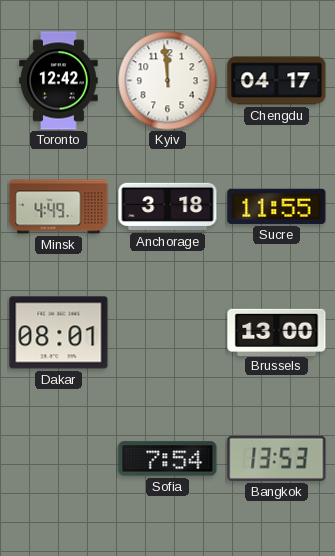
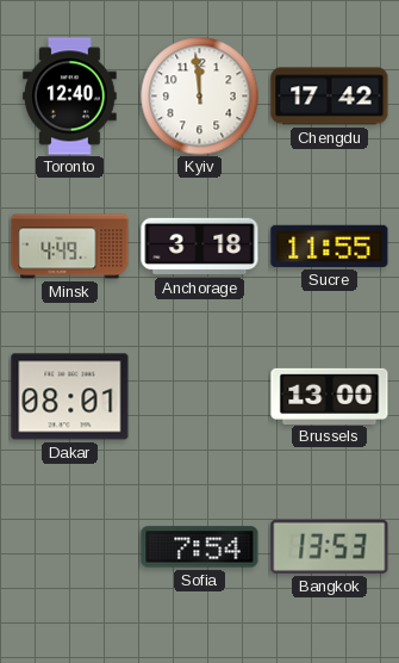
Toronto: 12:42 -> 12:40
Chengdu: 04:17 -> 17:42
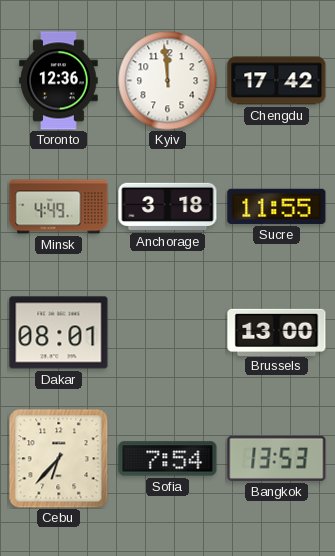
Toronto: 12:40 -> 12:36
Cebu: none -> 6:37
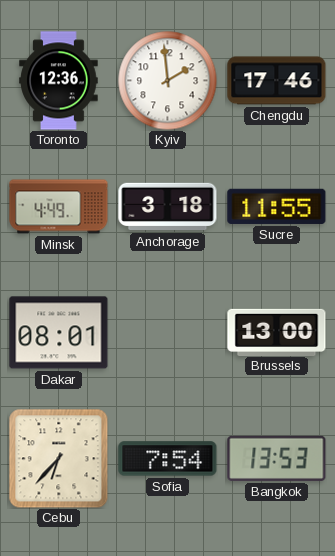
Kyiv: 11:59 -> 1:59
Chengdu: 17:42 -> 17:46
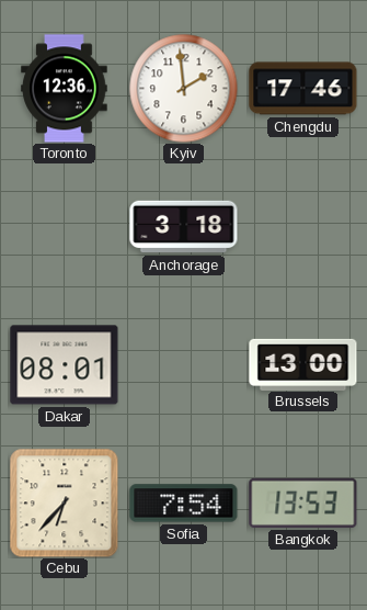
Minsk: 4:49 -> none
Sucre: 11:55 -> none
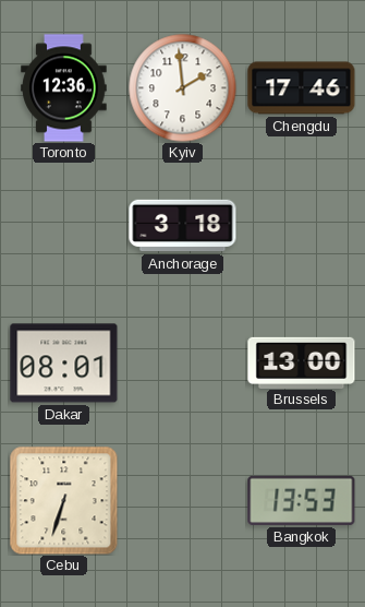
Cebu: 6:37 -> 6:33
Sofia: 7:54 -> none
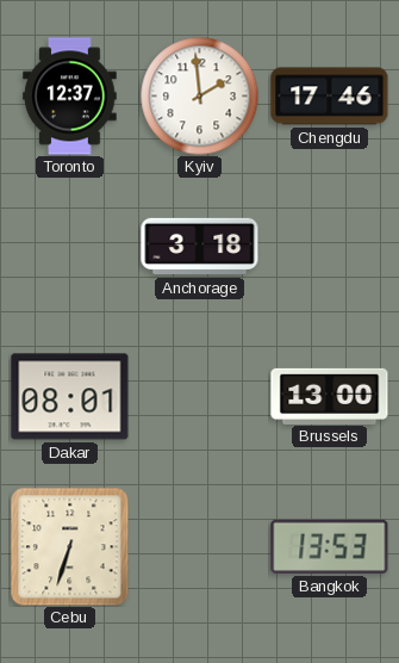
Toronto: 12:36 -> 12:37
